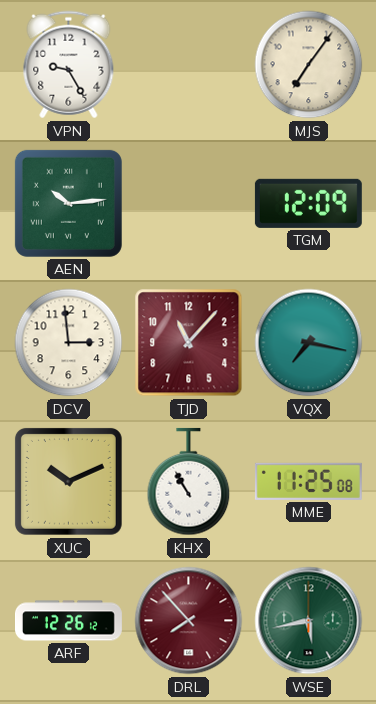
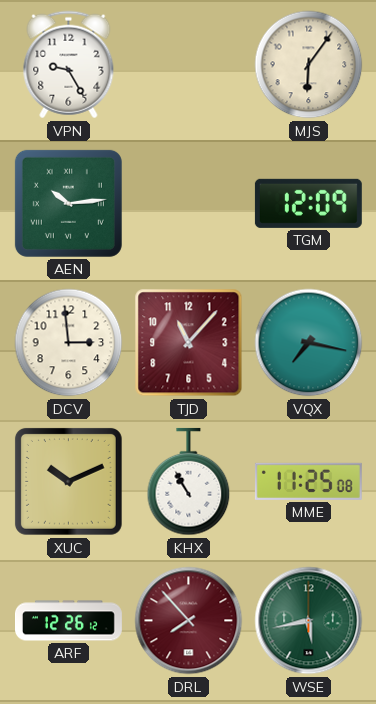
MJS: 7:06 -> 6:06
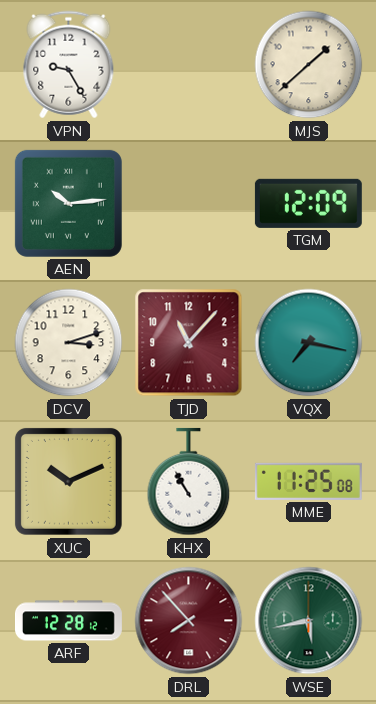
MJS: 6:06 -> 1:38
DCV: 2:59 -> 3:12
ARF: 12:26 -> 12:28
